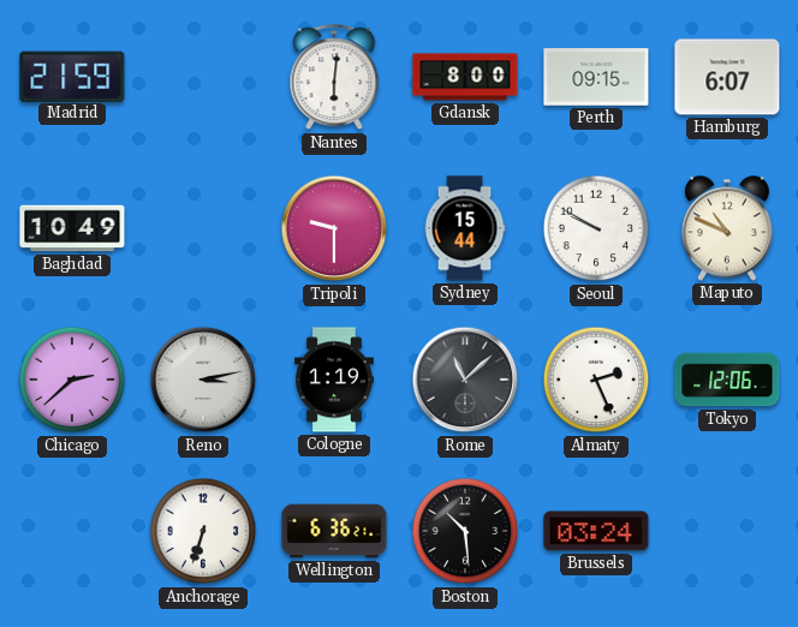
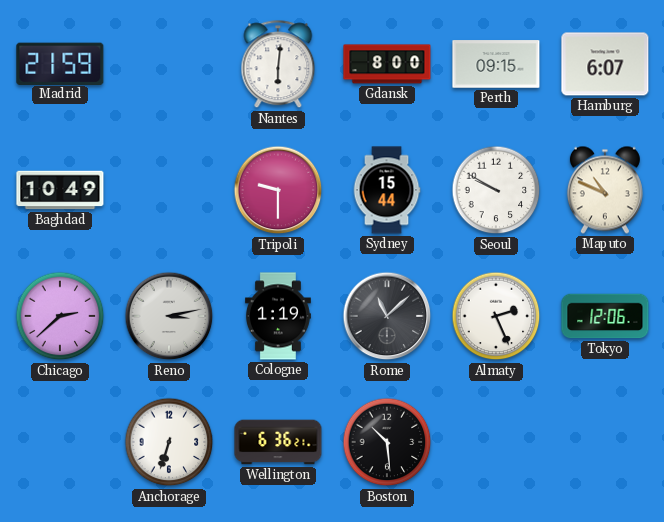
Brussels: 03:24 -> none
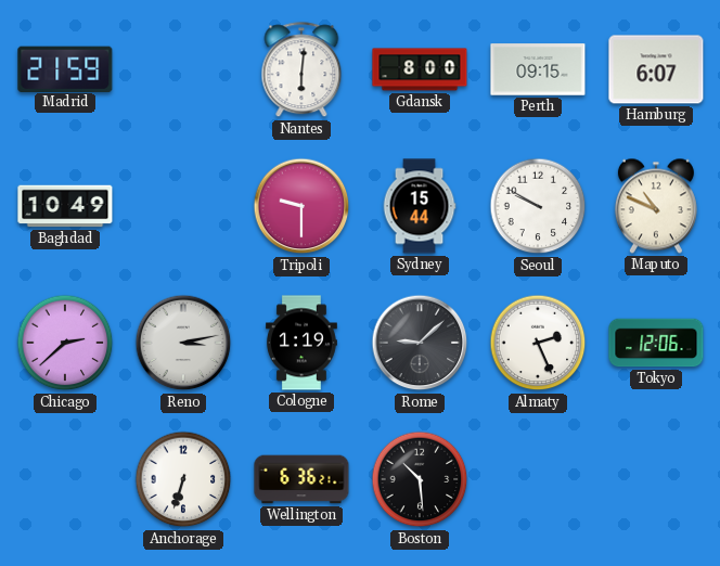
Rome: 11:08 -> 9:08
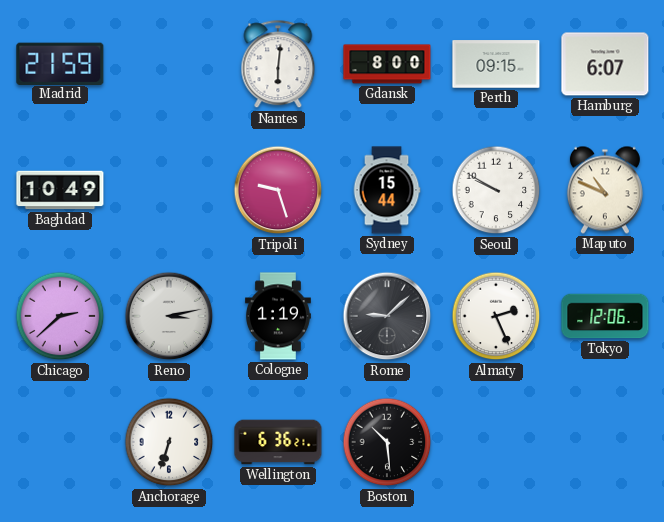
Tripoli: 9:30 -> 9:27
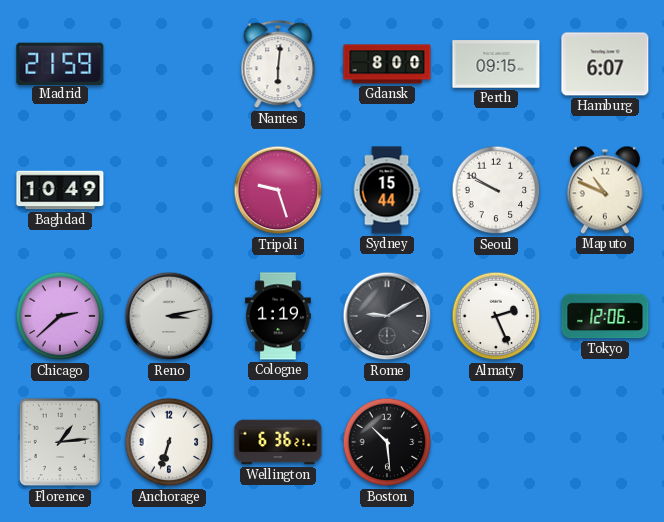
Rome: 9:08 -> 9:10
Florence: none -> 1:14
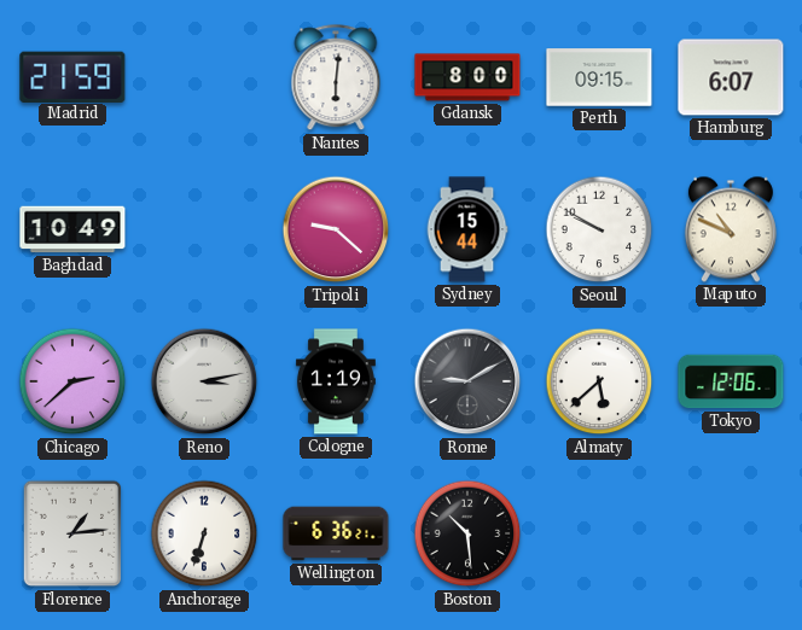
Tripoli: 9:27 -> 9:22
Almaty: 2:26 -> 5:38
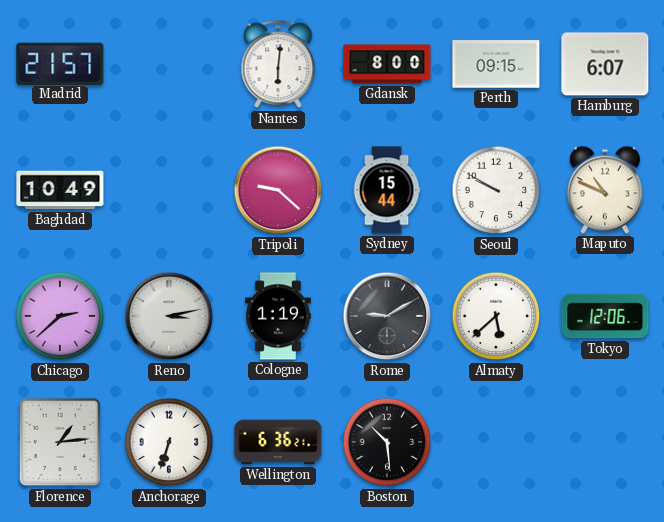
Madrid: 21:59 -> 21:57
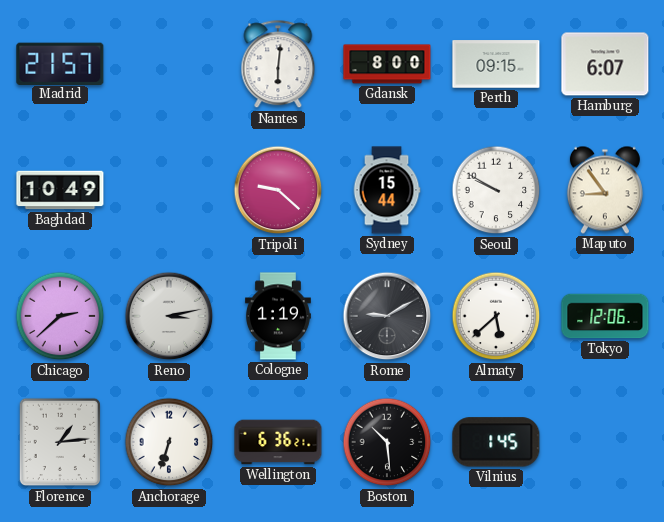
Maputo: 10:49 -> 8:54
Vilnius: none -> 1:45
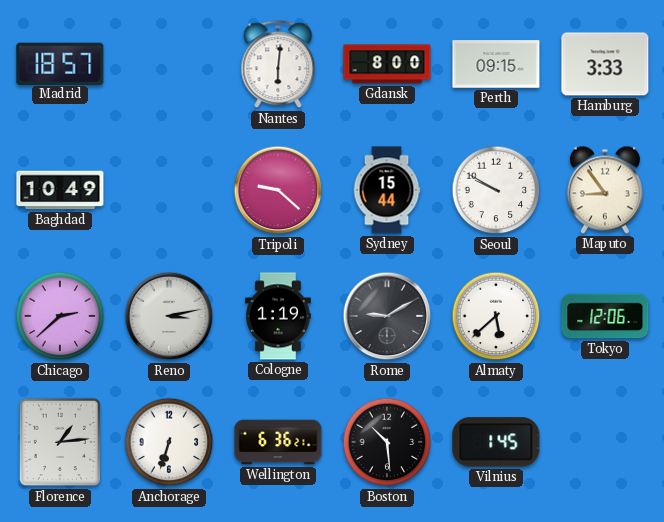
Madrid: 21:57 -> 18:57
Hamburg: 6:07 -> 3:33
